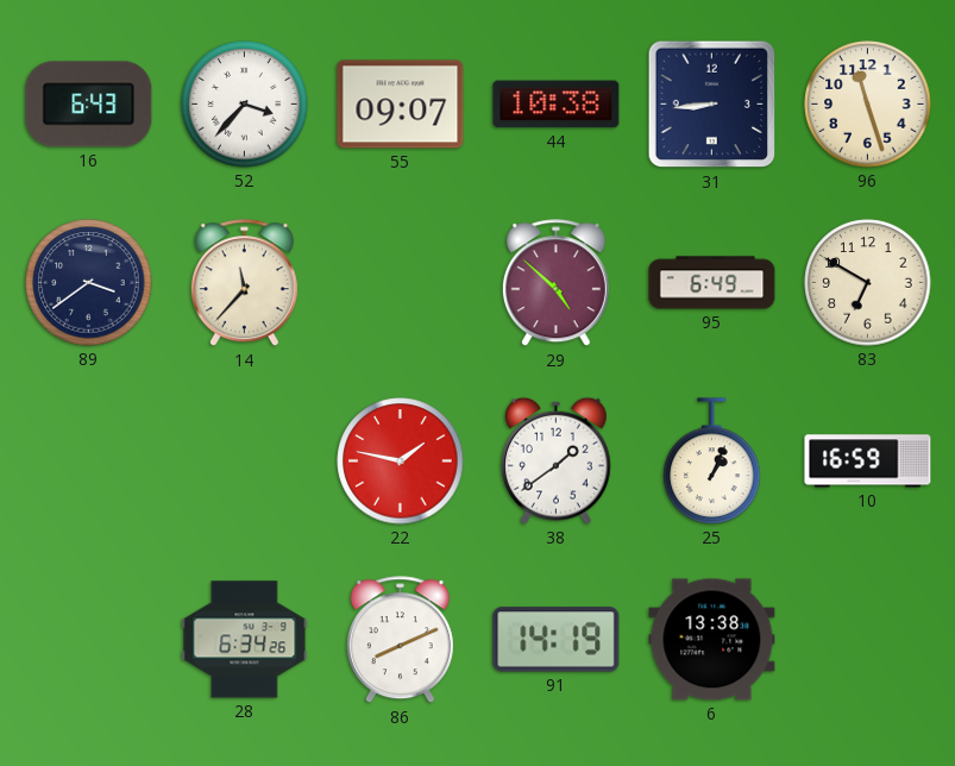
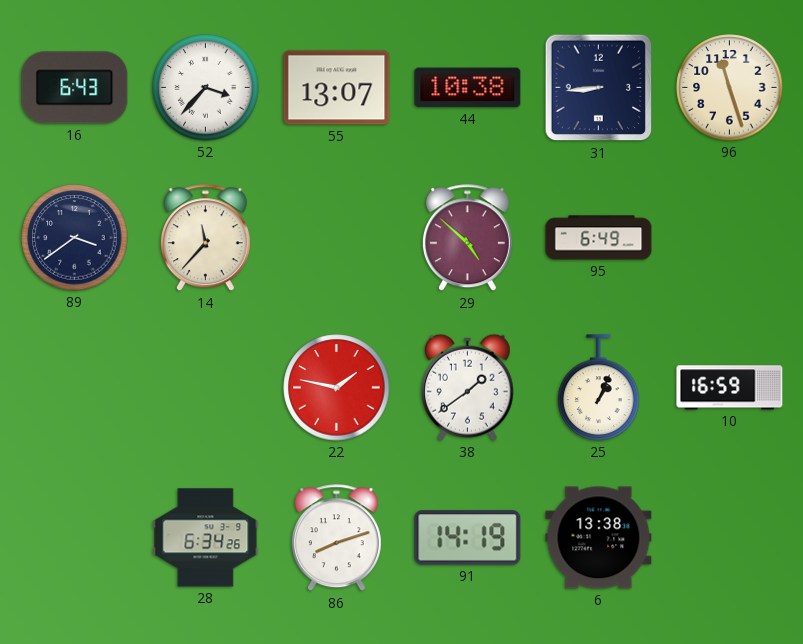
55: 09:07 -> 13:07
83: 6:50 -> none
86: 8:11 -> 8:12
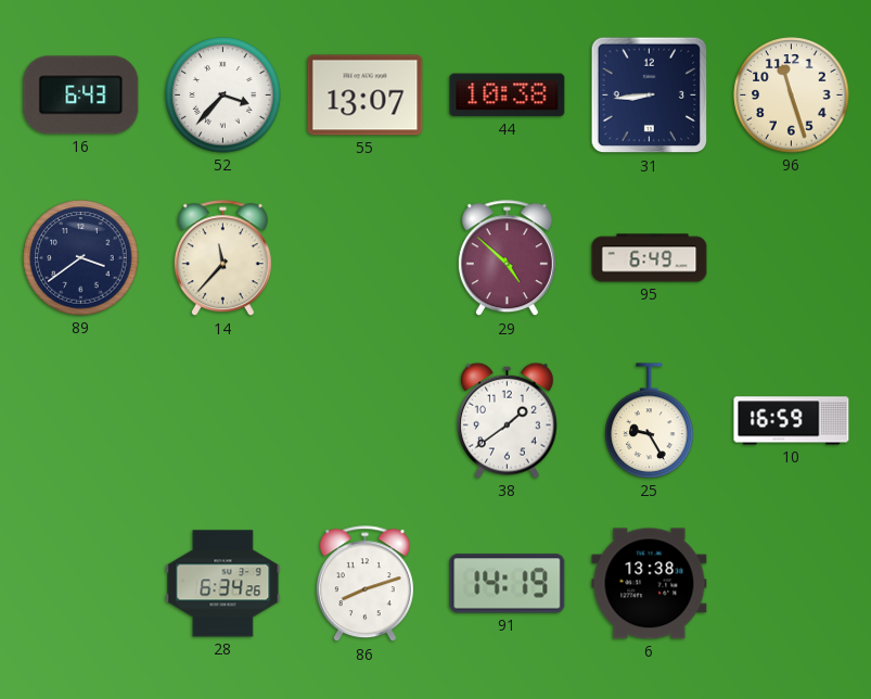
22: 1:47 -> none
25: 1:04 -> 9:25
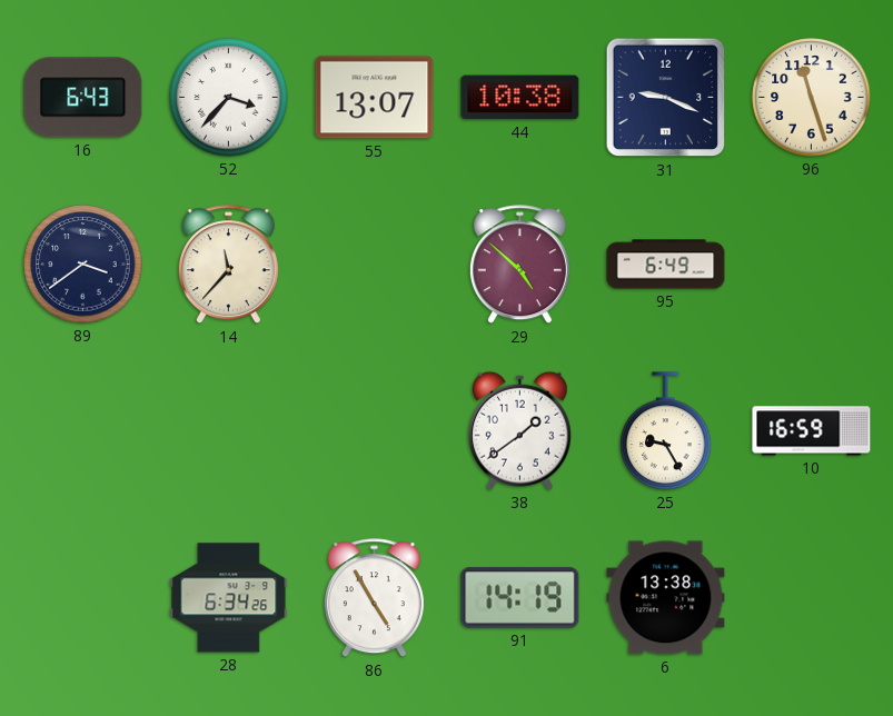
31: 8:44 -> 9:19
86: 8:12 -> 4:55
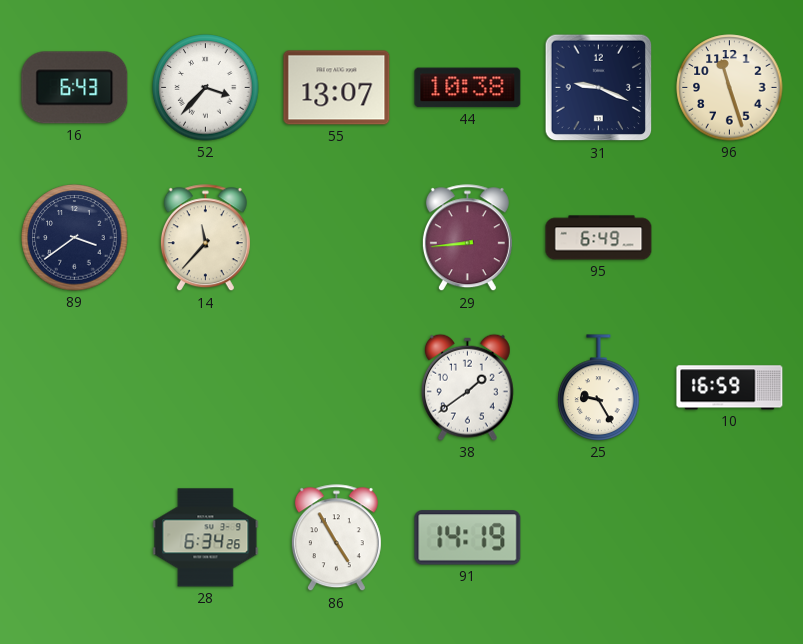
29: 4:52 -> 8:44
6: 13:38 -> none
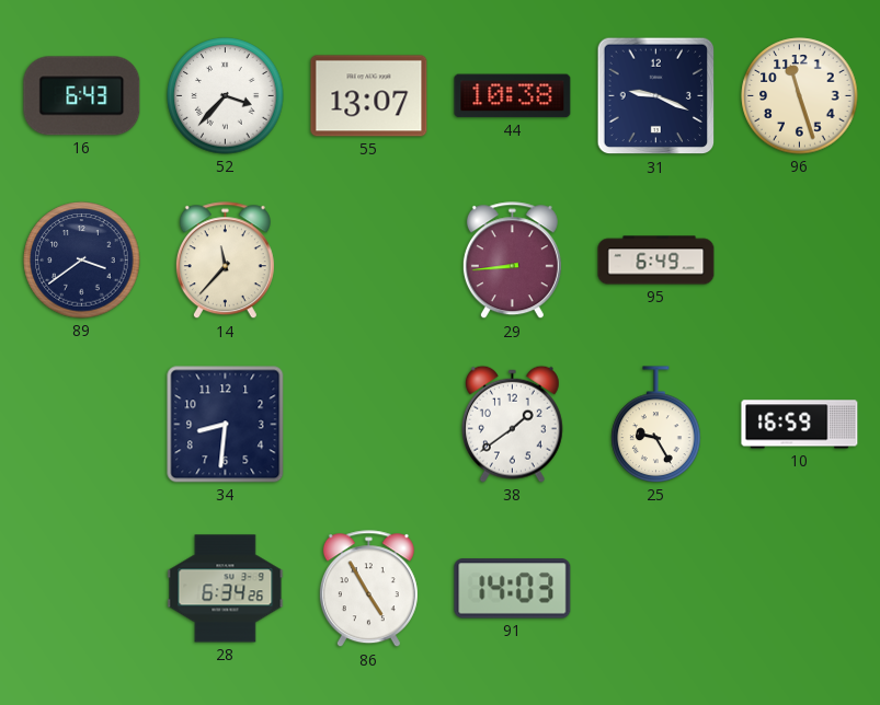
34: none -> 8:31
91: 14:19 -> 14:03
